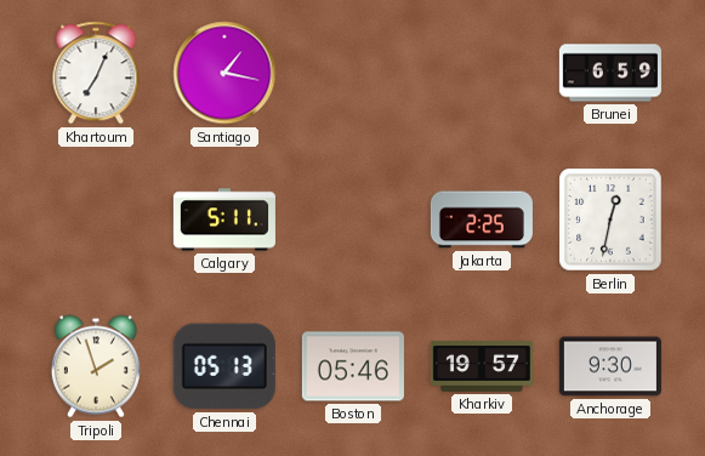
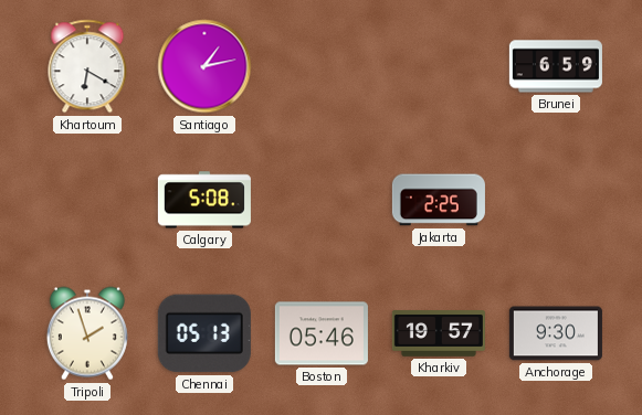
Khartoum: 7:04 -> 6:20
Santiago: 1:17 -> 1:13
Calgary: 5:11 -> 5:08
Berlin: 12:32 -> none
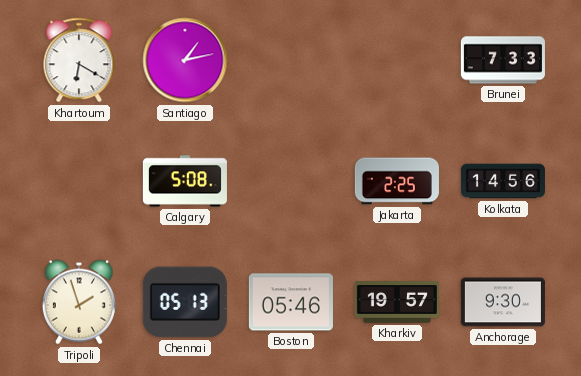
Brunei: 6:59 -> 7:33
Kolkata: none -> 14:56
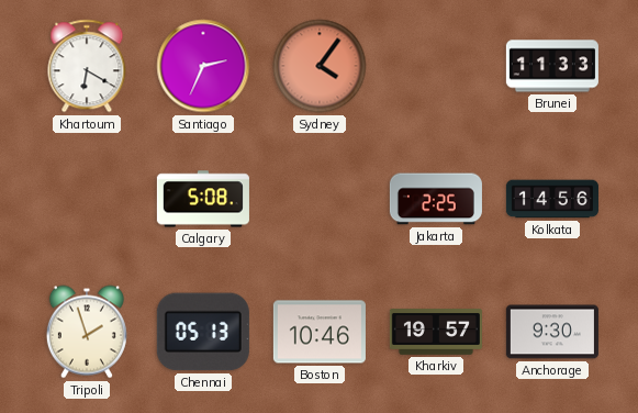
Santiago: 1:13 -> 2:34
Sydney: none -> 4:06
Brunei: 7:33 -> 11:33
Boston: 05:46 -> 10:46
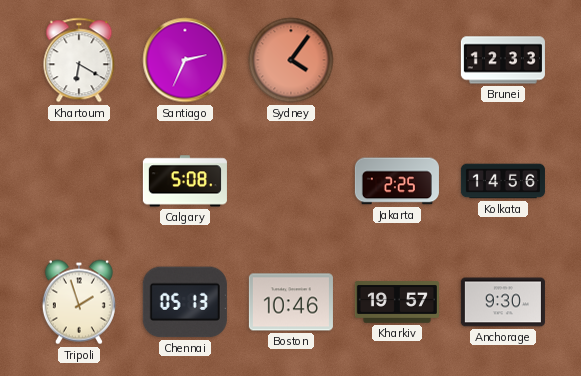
Brunei: 11:33 -> 12:33
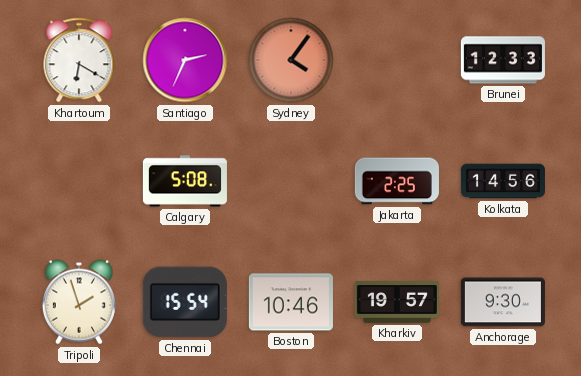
Chennai: 05:13 -> 15:54
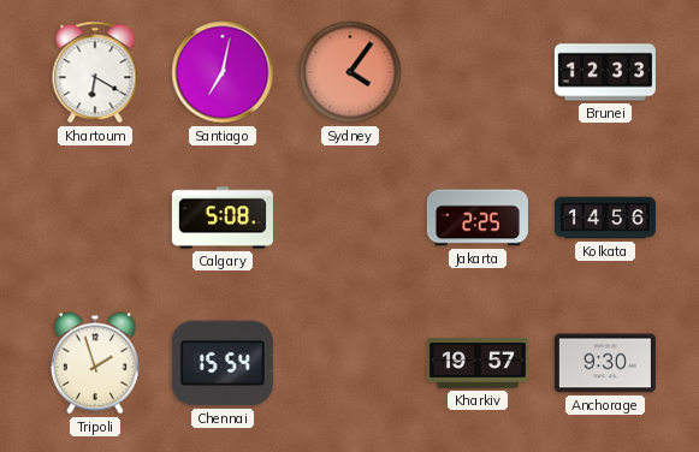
Santiago: 2:34 -> 7:02
Boston: 10:46 -> none
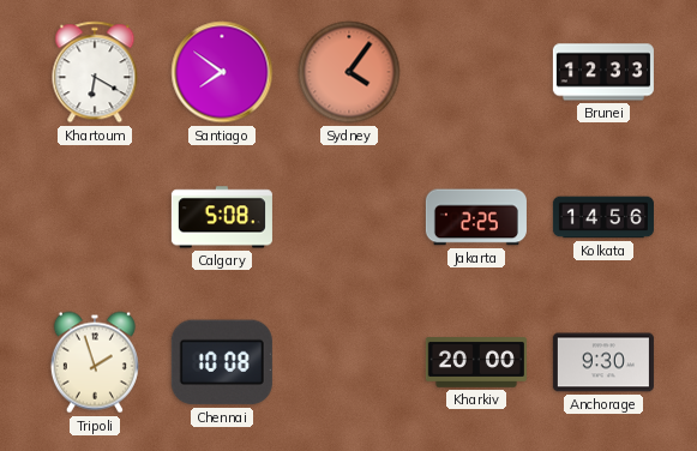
Santiago: 7:02 -> 7:51
Chennai: 15:54 -> 10:08
Kharkiv: 19:57 -> 20:00
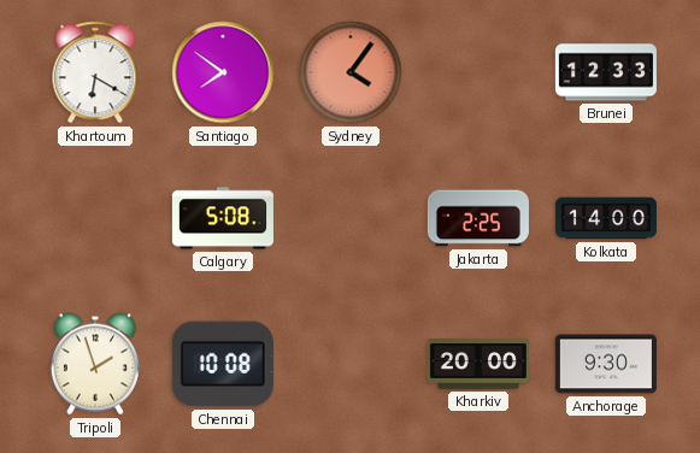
Kolkata: 14:56 -> 14:00
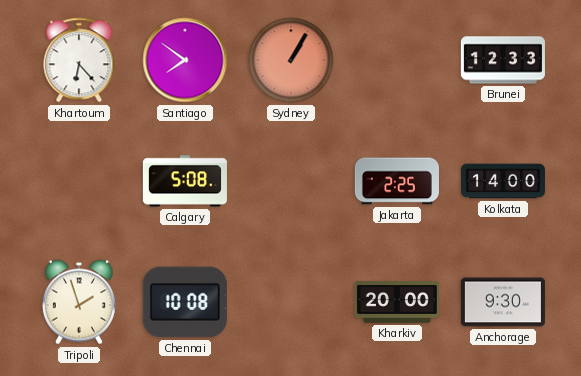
Khartoum: 6:20 -> 6:23
Sydney: 4:06 -> 1:05
